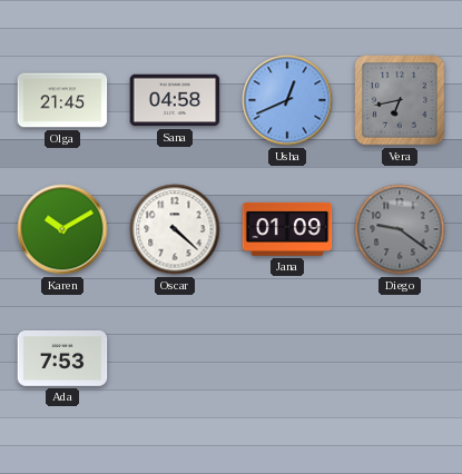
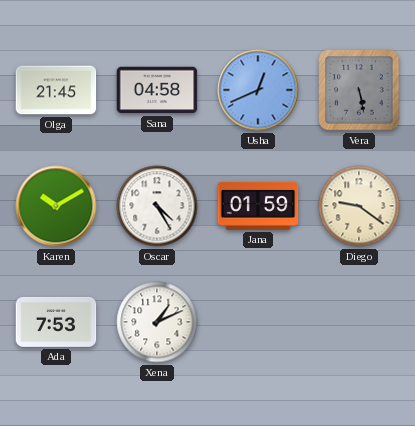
Vera: 6:43 -> 5:28
Oscar: 4:22 -> 4:25
Jana: 01:09 -> 01:59
Diego dial: grey -> cream
Xena: none -> 1:11
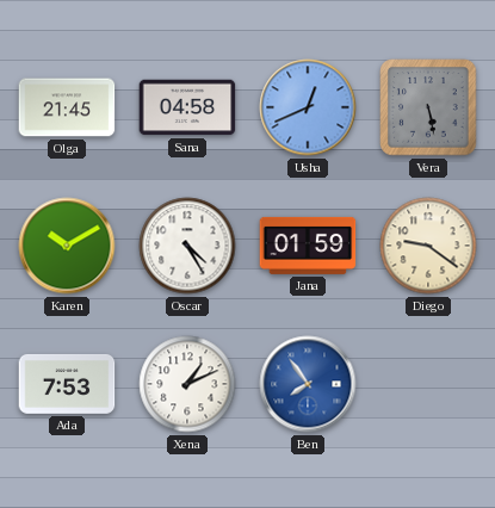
Ben: none -> 7:54
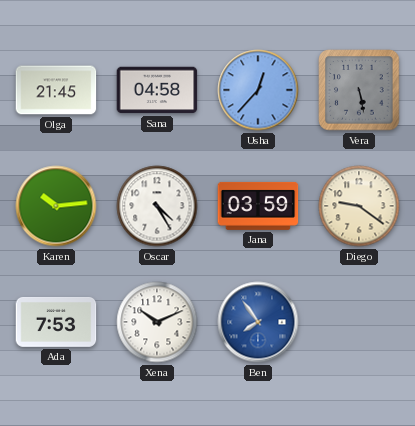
Usha: 12:41 -> 12:37
Karen: 10:10 -> 10:14
Jana: 01:59 -> 03:59
Xena: 1:11 -> 10:11
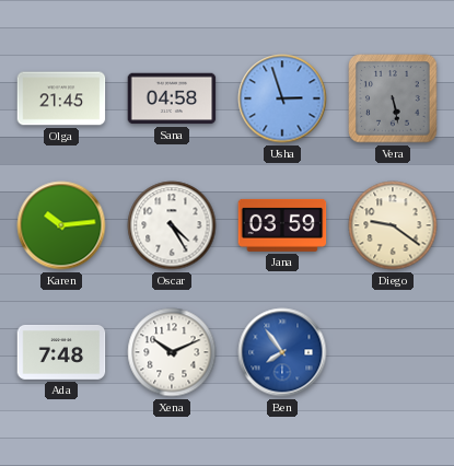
Usha: 12:37 -> 2:57
Ada: 7:53 -> 7:48
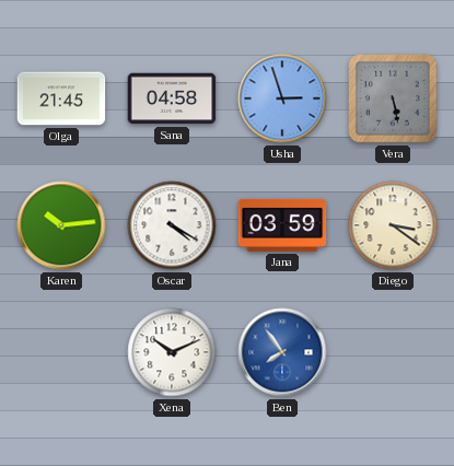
Oscar: 4:25 -> 4:20
Diego: 9:21 -> 3:21
Ada: 7:48 -> none
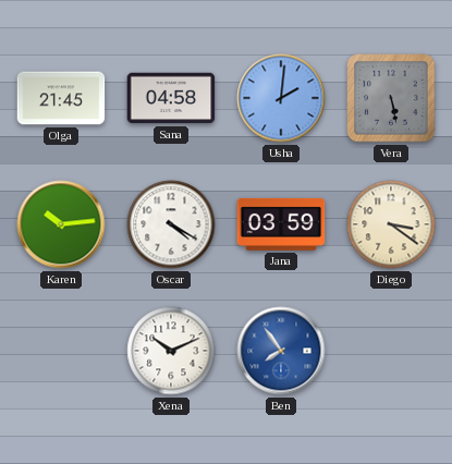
Usha: 2:57 -> 2:01
